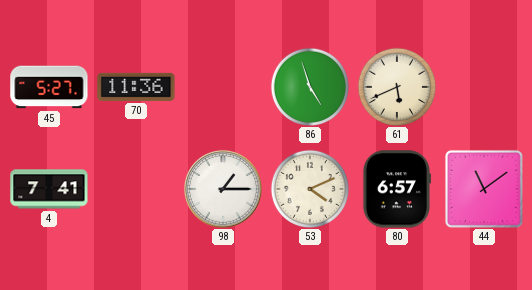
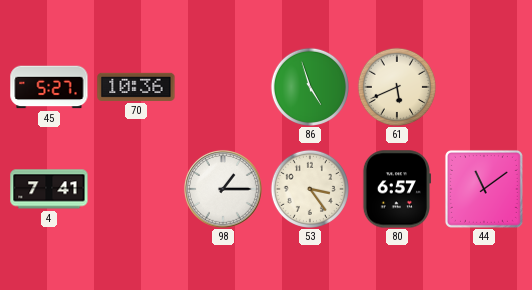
70: 11:36 -> 10:36
53: 4:11 -> 3:24
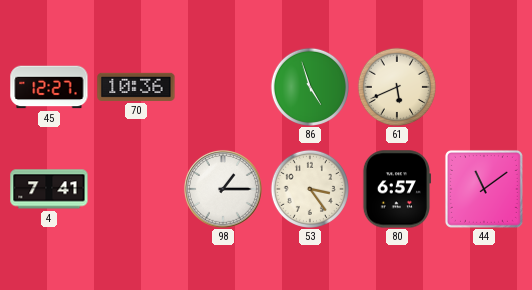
45: 5:27 -> 12:27
